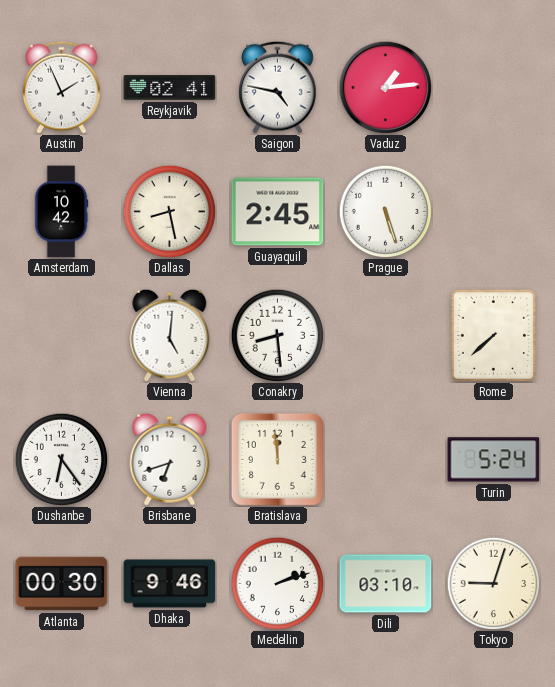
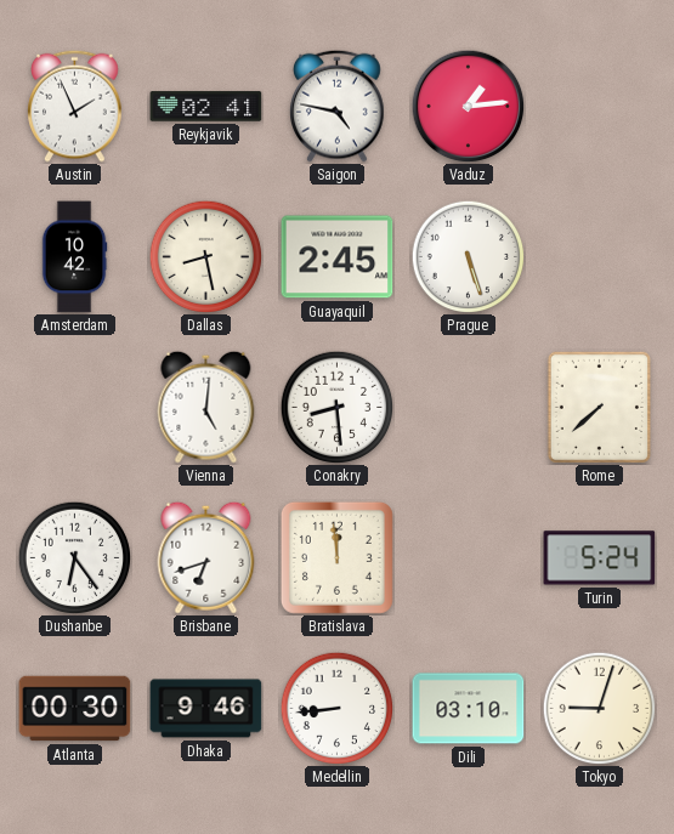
Medellin: 2:12 -> 8:44
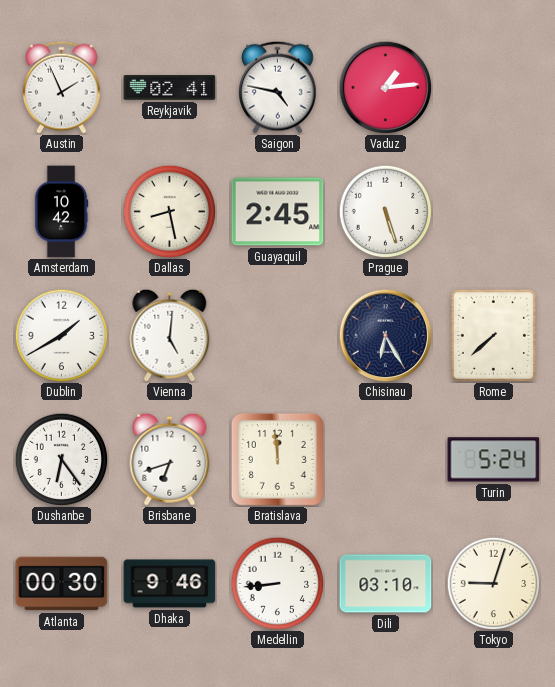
Dublin: none -> 1:40
Conakry: 8:29 -> none
Chisinau: none -> 6:25
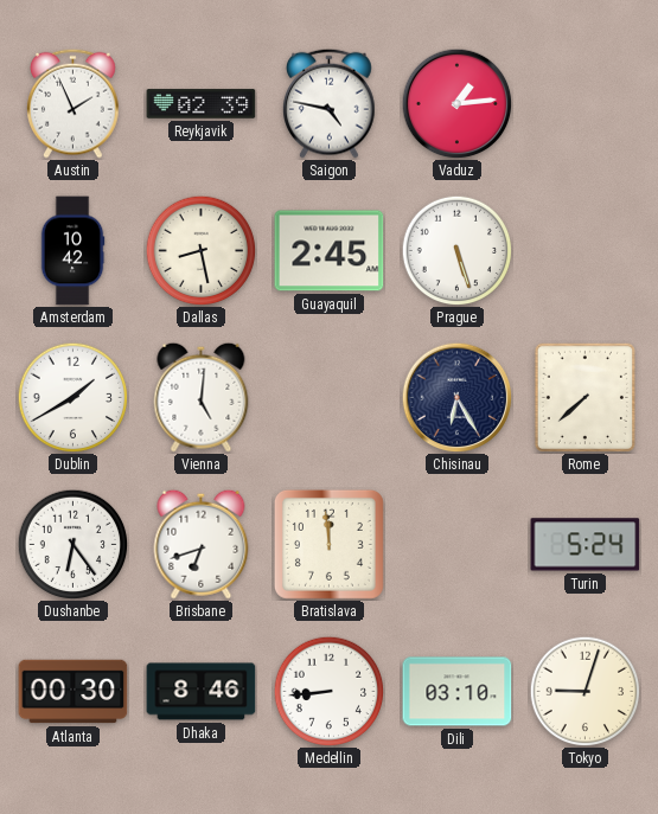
Reykjavik: 02:41 -> 02:39
Dhaka: 9:46 -> 8:46
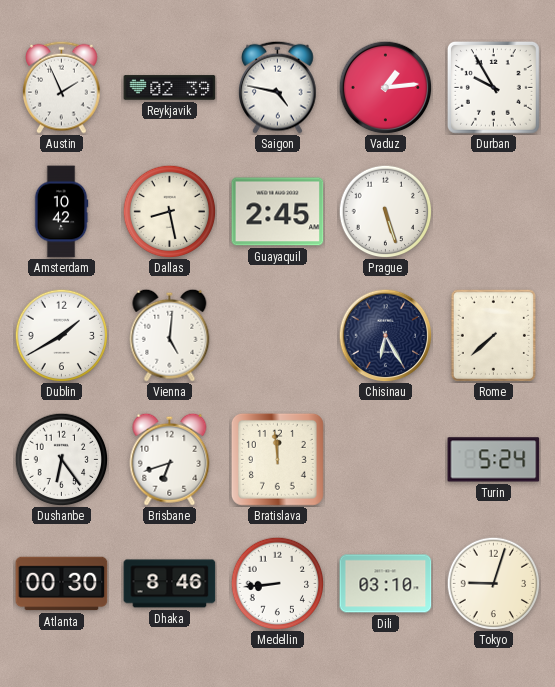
Durban: none -> 9:55
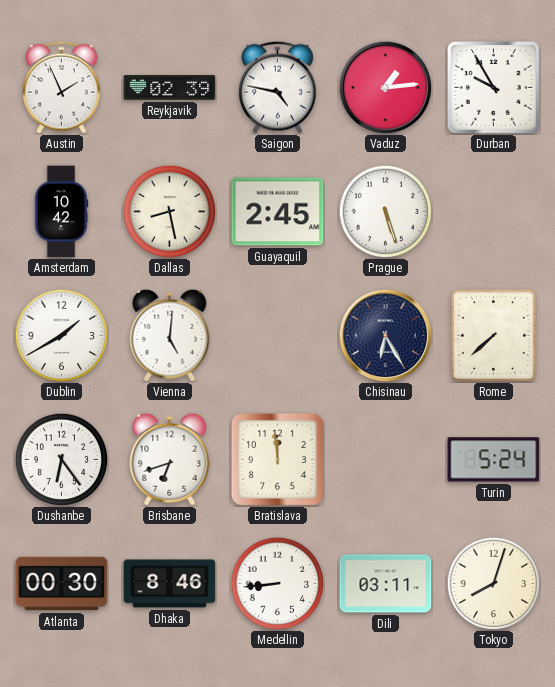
Dili: 03:10 -> 03:11
Tokyo: 9:03 -> 8:03
